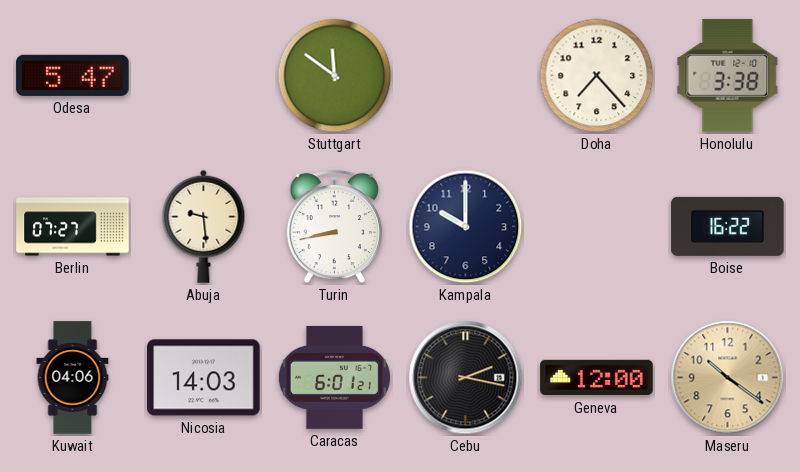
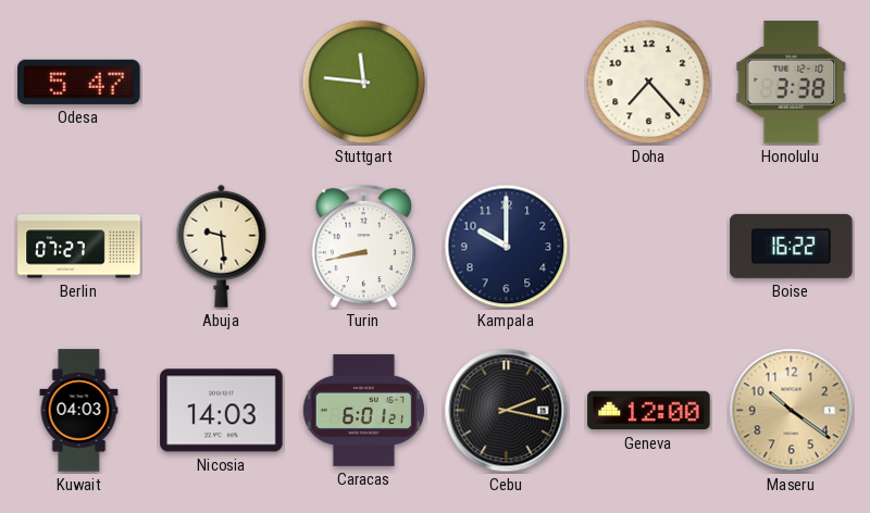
Stuttgart: 11:51 -> 11:46
Kuwait: 04:06 -> 04:03
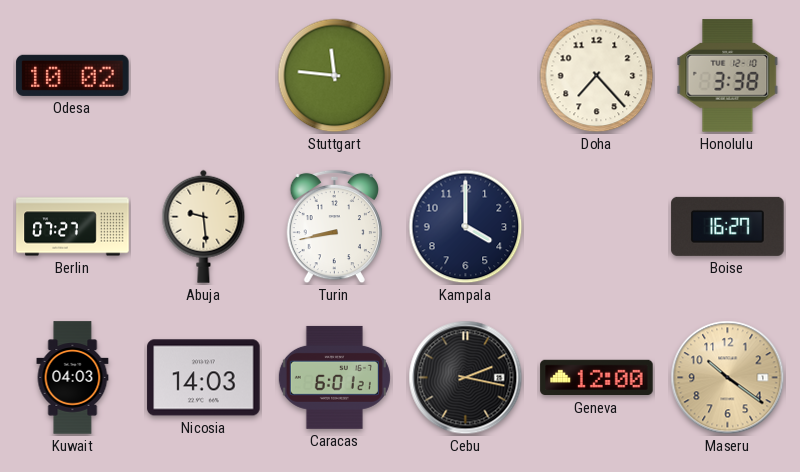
Odesa: 5:47 -> 10:02
Kampala: 10:00 -> 4:00
Boise: 16:22 -> 16:27
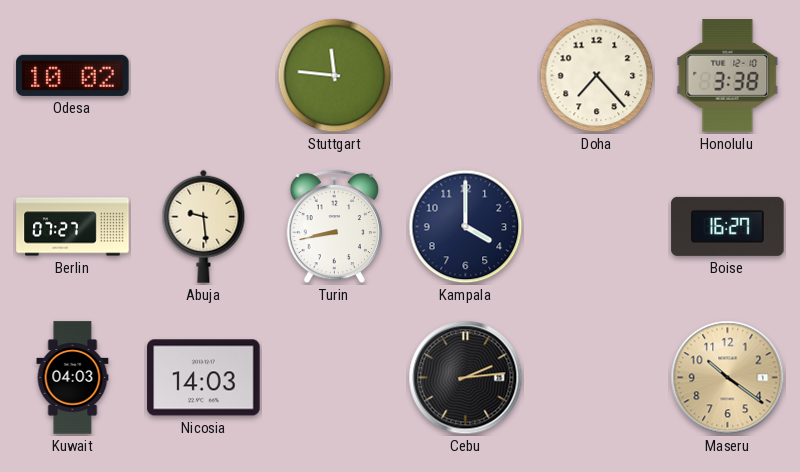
Caracas: 6:01 -> none
Cebu: 2:17 -> 2:14
Geneva: 12:00 -> none
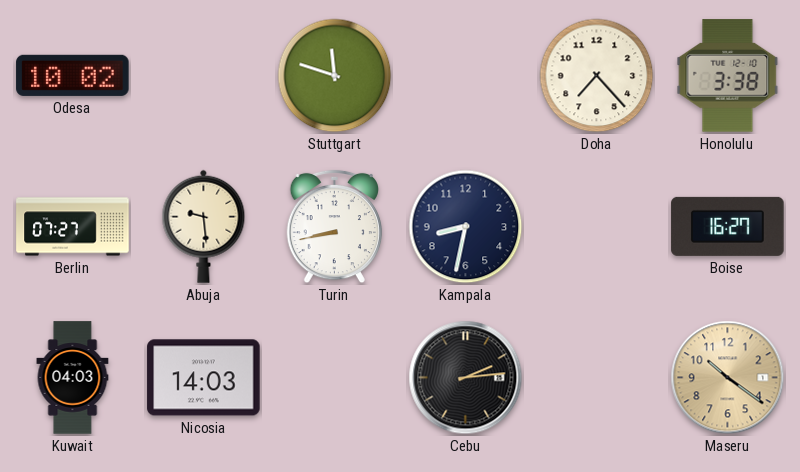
Stuttgart: 11:46 -> 11:48
Kampala: 4:00 -> 8:32
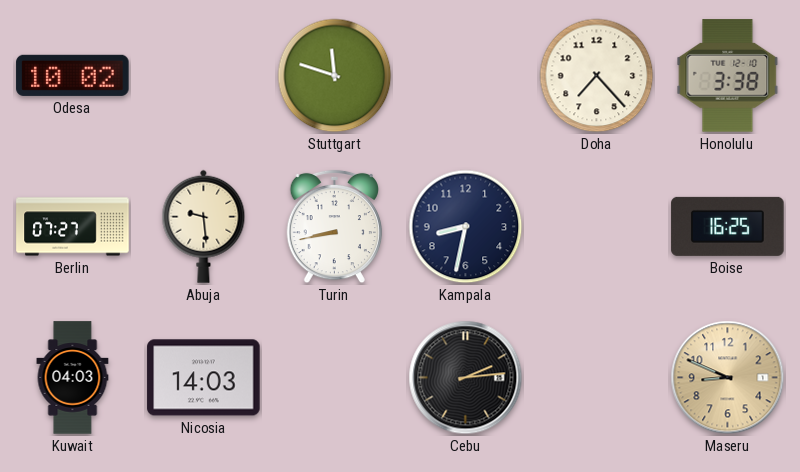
Boise: 16:27 -> 16:25
Maseru: 10:21 -> 8:49
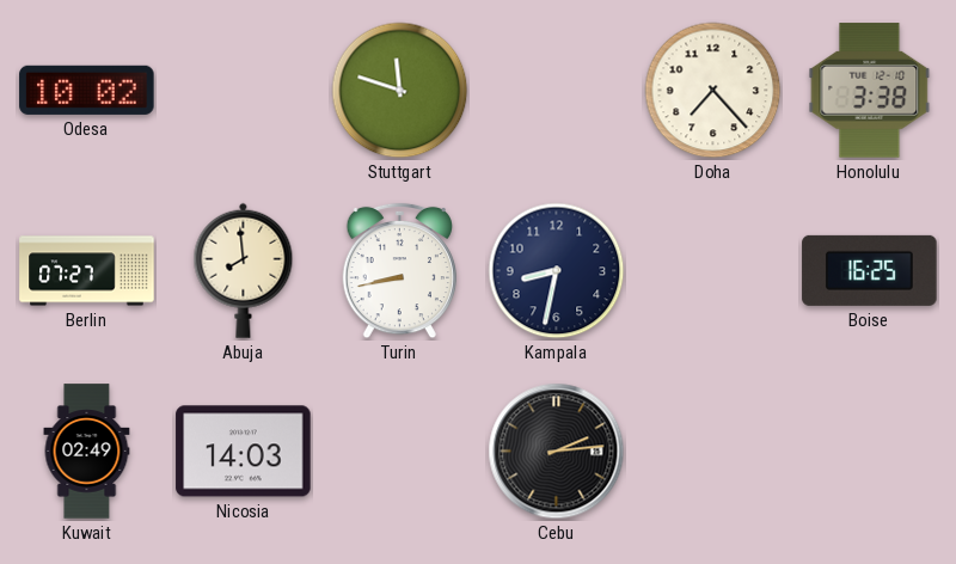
Abuja: 9:29 -> 7:59
Kuwait: 04:03 -> 02:49
Maseru: 8:49 -> none
